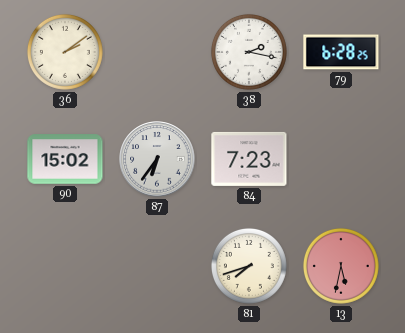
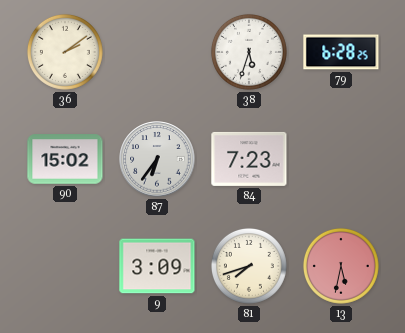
38: 2:17 -> 5:33
9: none -> 3:09
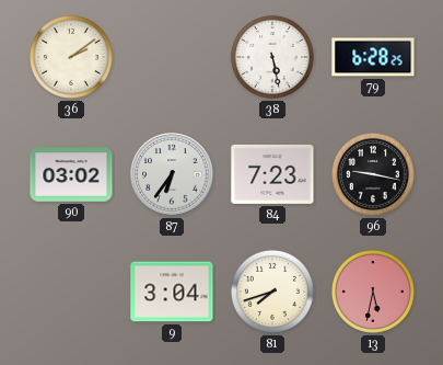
38: 5:33 -> 5:28
90: 15:02 -> 03:02
96: none -> 9:17
9: 3:09 -> 3:04
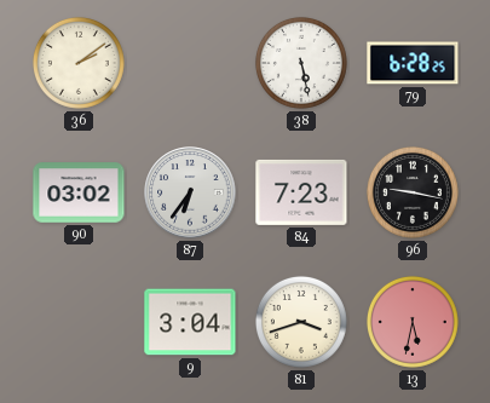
81: 7:42 -> 3:42
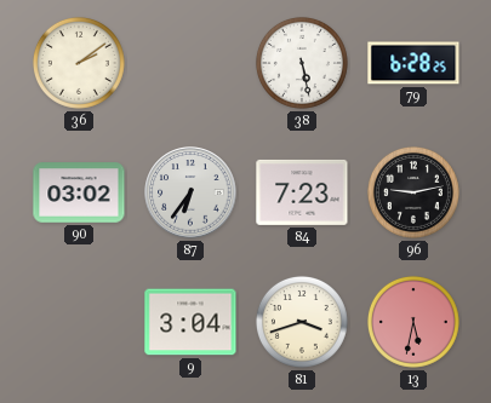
96: 9:17 -> 9:13
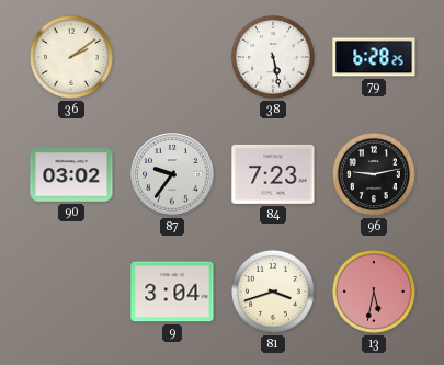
87: 6:36 -> 9:36
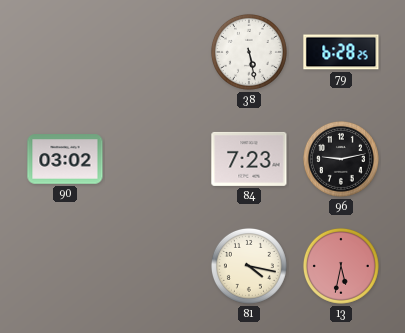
36: 2:09 -> none
87: 9:36 -> none
9: 3:04 -> none
81: 3:42 -> 4:17
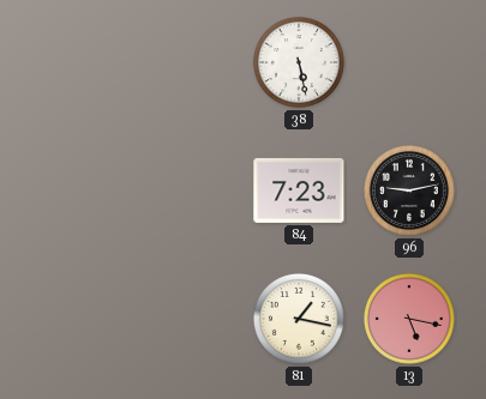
79: 6:28 -> none
90: 03:02 -> none
81: 4:17 -> 1:17
13: 5:32 -> 5:17
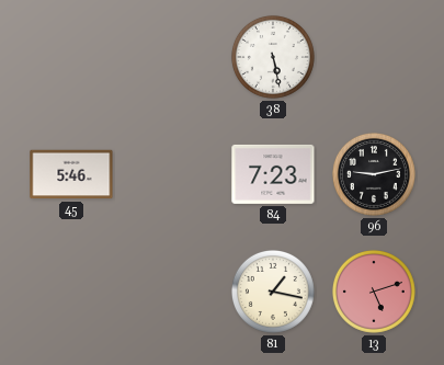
45: none -> 5:46
13: 5:17 -> 5:12
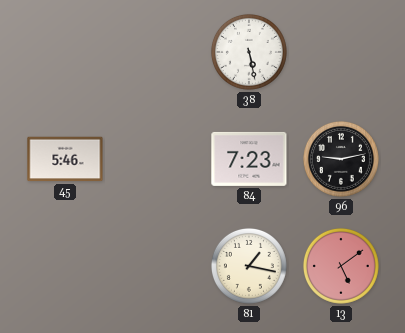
13: 5:12 -> 5:09
